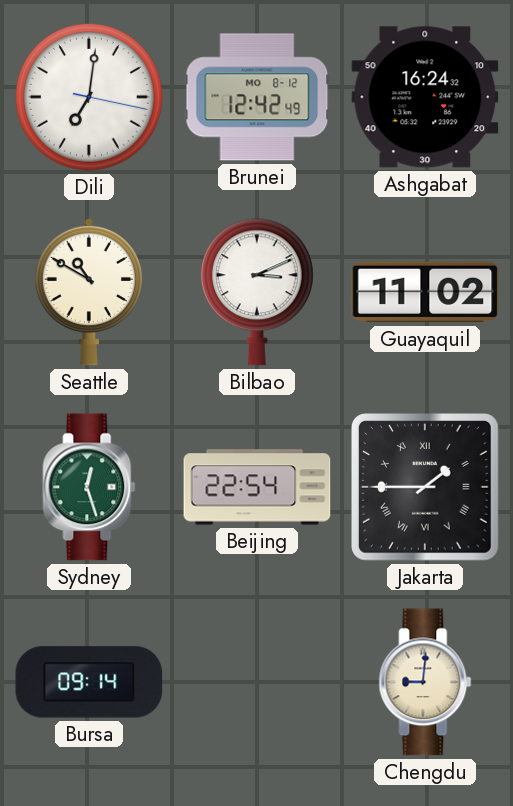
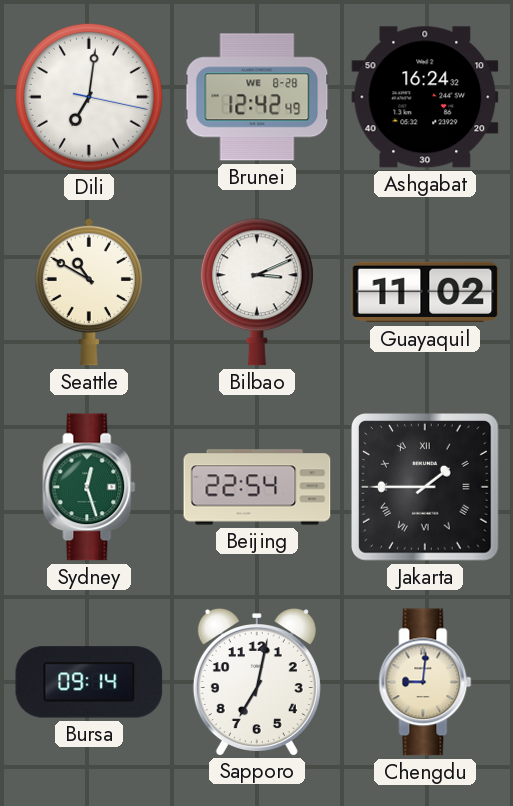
Brunei date: MO 8-12 -> WE 8-28
Sapporo: none -> 7:02
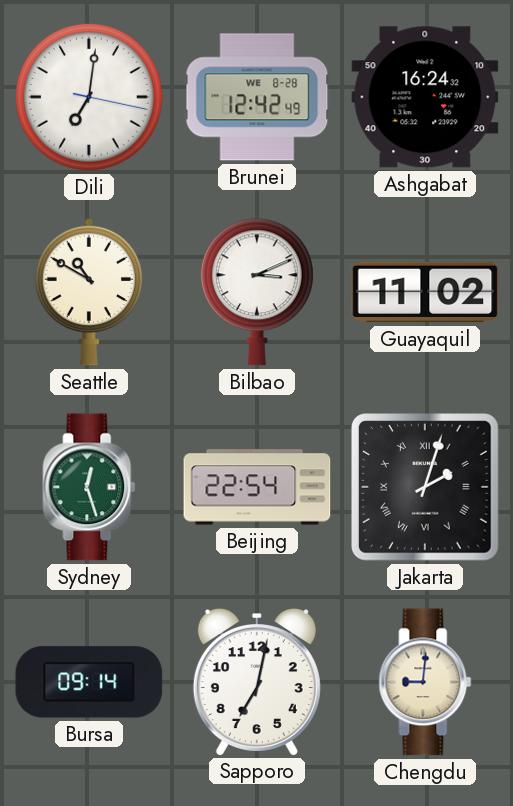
Jakarta: 1:45 -> 2:03
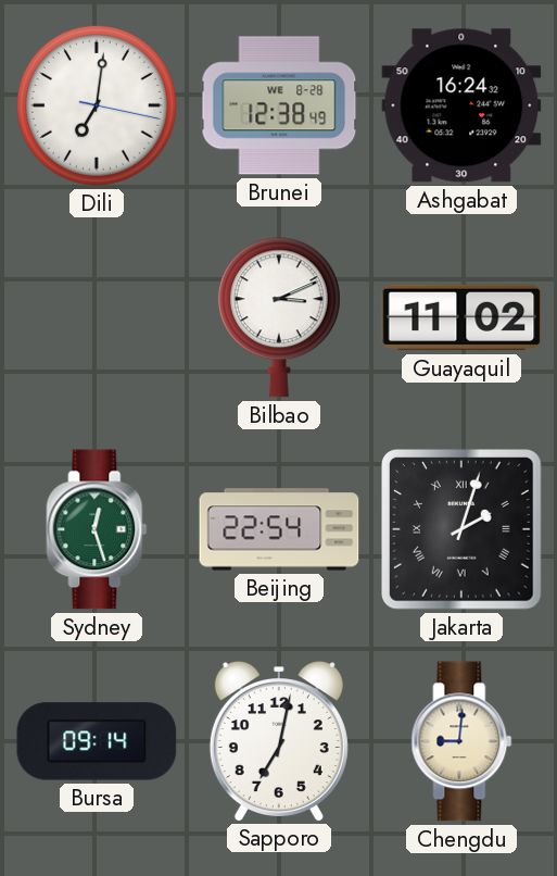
Brunei: 12:42 -> 12:38
Seattle: 10:50 -> none
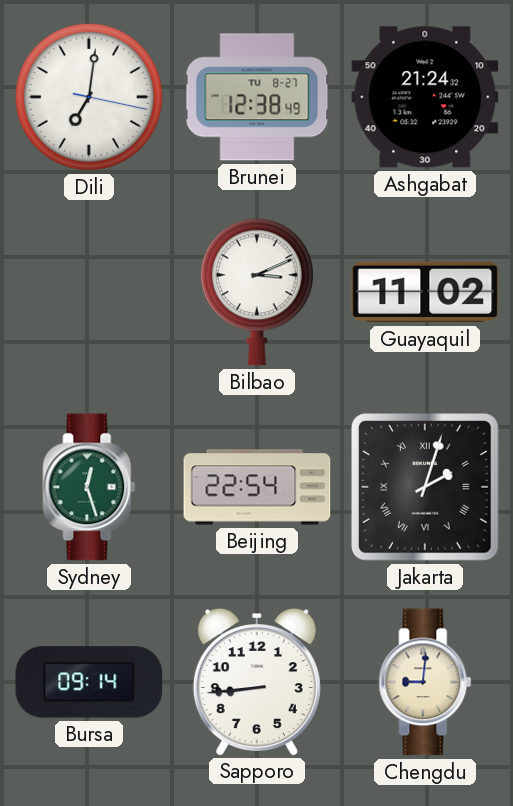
Brunei date: WE 8-28 -> TU 8-27
Ashgabat: 16:24 -> 21:24
Sapporo: 7:02 -> 8:44
